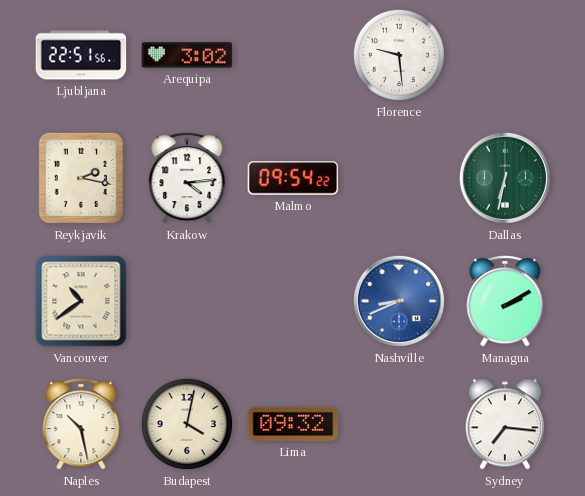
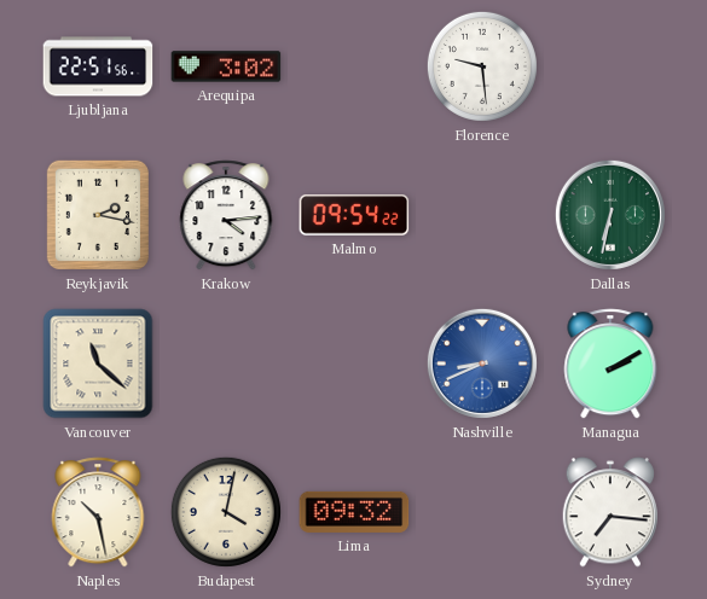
Vancouver: 10:39 -> 11:22
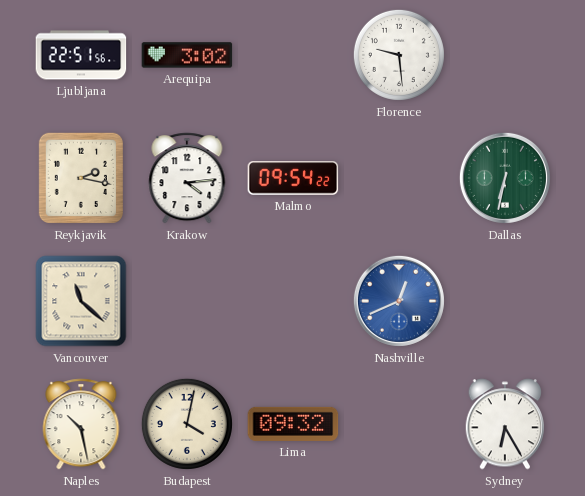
Nashville: 8:41 -> 12:41
Managua: 2:10 -> none
Sydney: 7:16 -> 6:25
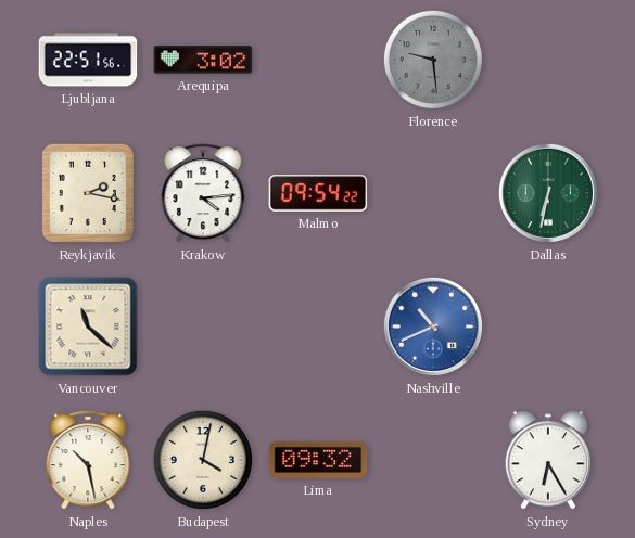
Florence dial: white -> grey
Nashville: 12:41 -> 10:41
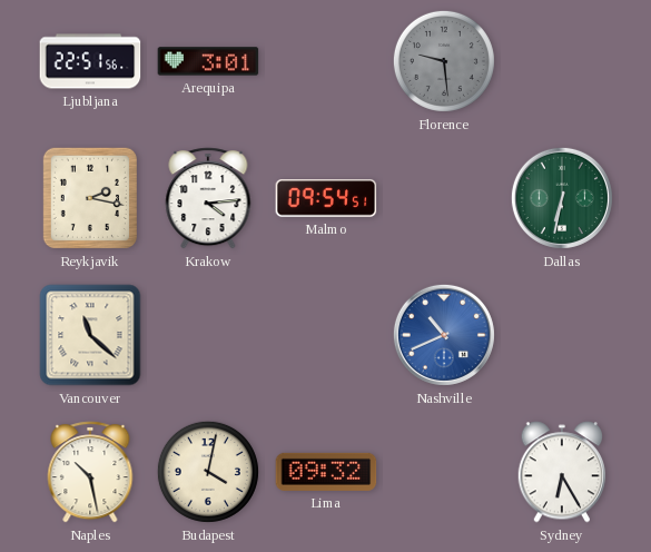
Arequipa: 3:02 -> 3:01
Malmo: 09:54:22 -> 09:54:51
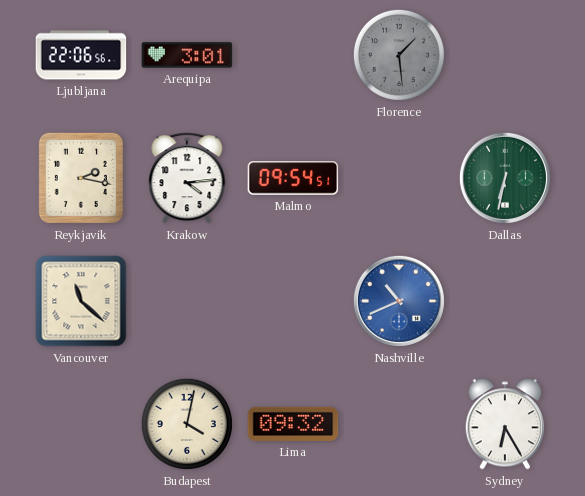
Ljubljana: 22:51 -> 22:06
Florence: 9:29 -> 1:29
Naples: 10:28 -> none
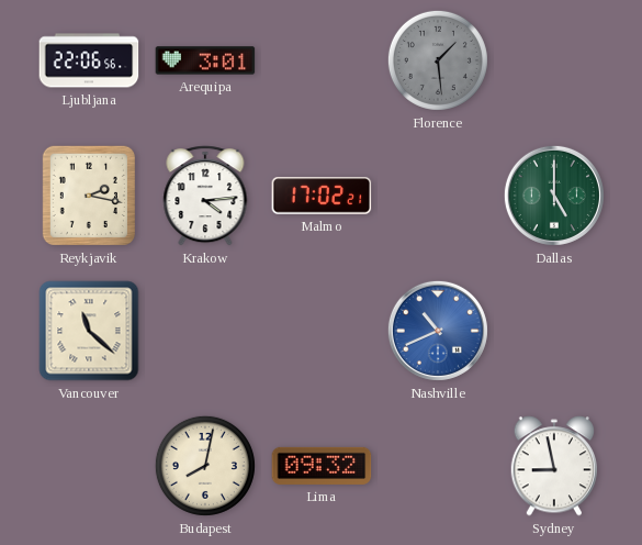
Malmo: 09:54 -> 17:02
Dallas: 6:32 -> 5:00
Budapest: 4:02 -> 8:02
Sydney: 6:25 -> 8:58
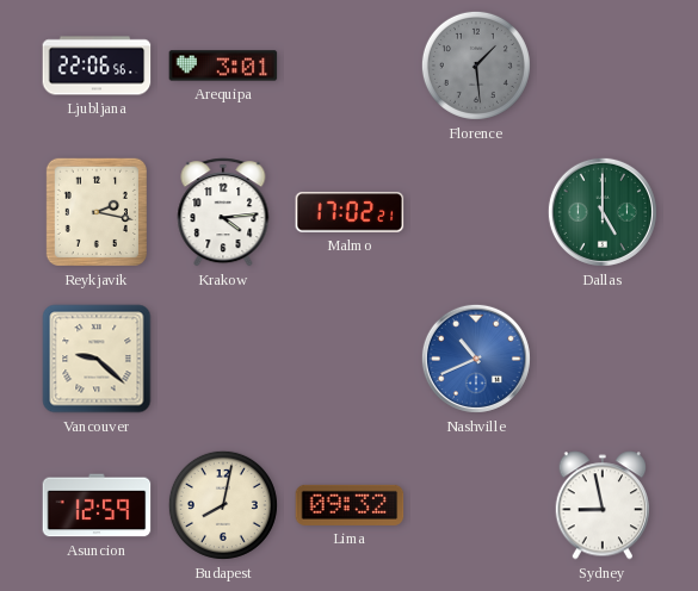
Vancouver: 11:22 -> 9:22
Asuncion: none -> 12:59
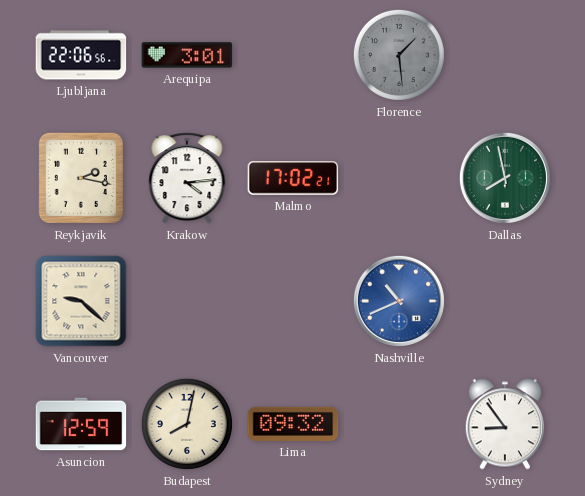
Dallas: 5:00 -> 7:58
Sydney: 8:58 -> 8:54
